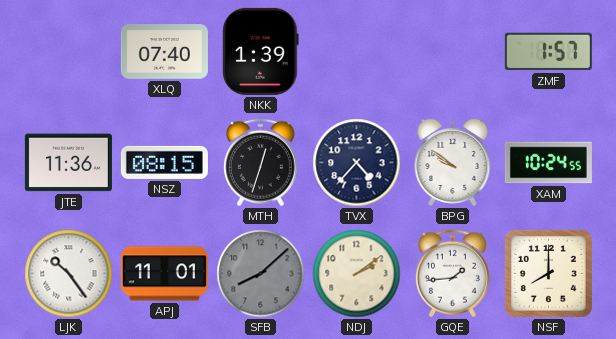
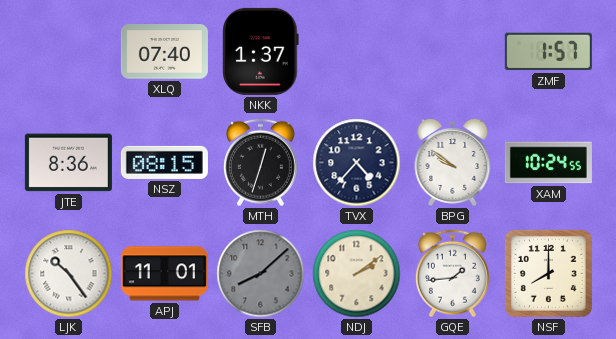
NKK: 1:39 -> 1:37
JTE: 11:36 -> 8:36
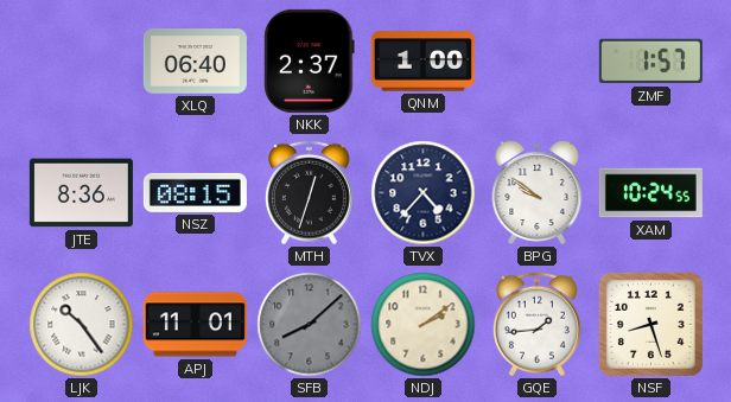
XLQ: 07:40 -> 06:40
NKK: 1:37 -> 2:37
QNM: none -> 1:00
NSF: 8:00 -> 8:27
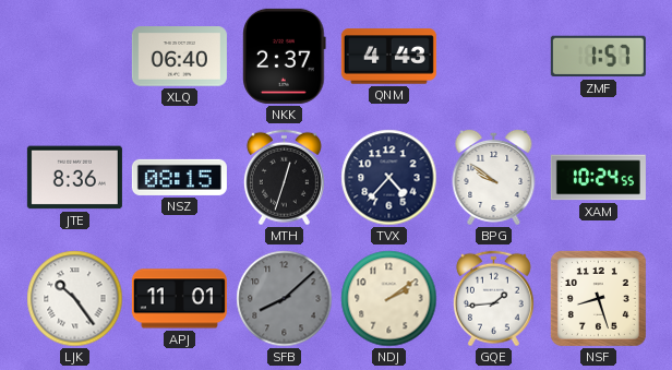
QNM: 1:00 -> 4:43
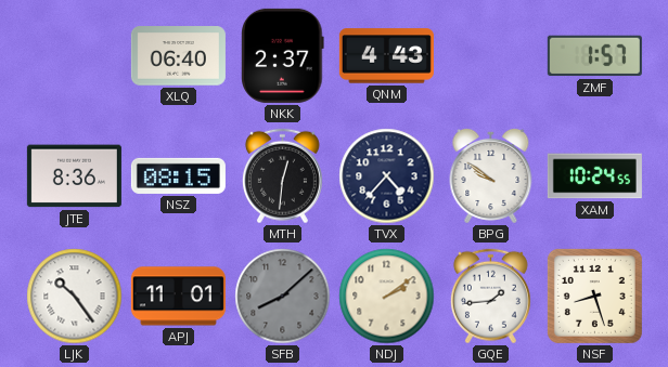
MTH: 12:33 -> 12:31
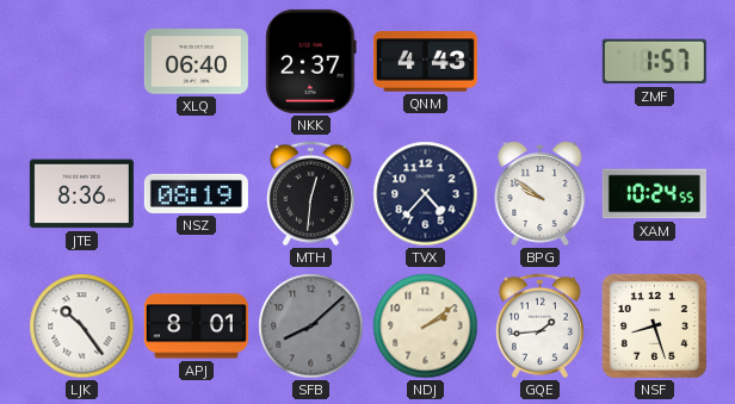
NSZ: 08:15 -> 08:19
APJ: 11:01 -> 8:01
